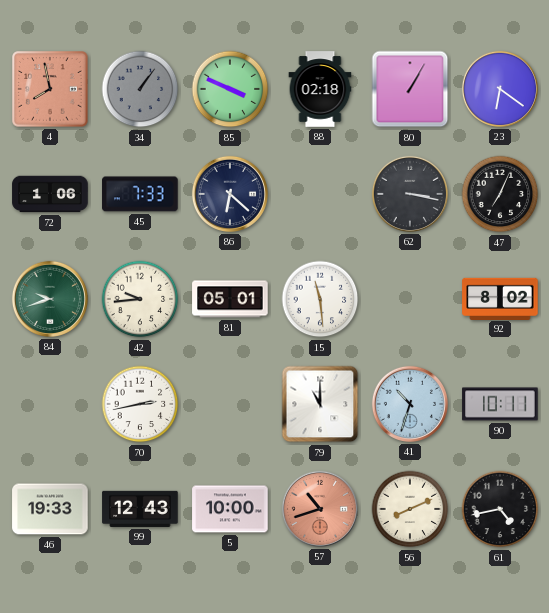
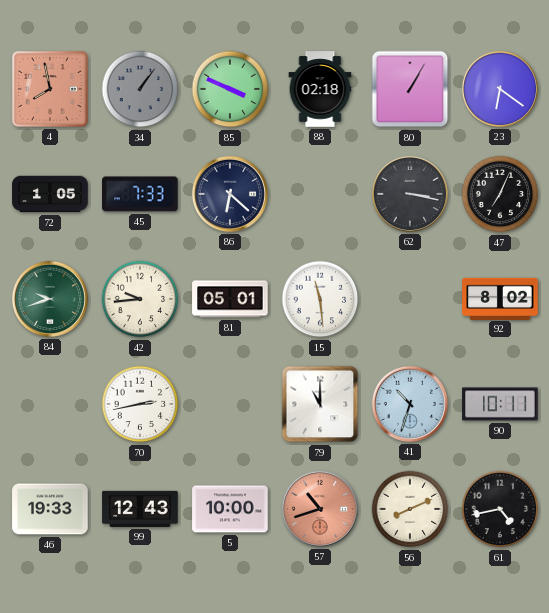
72: 1:06 -> 1:05
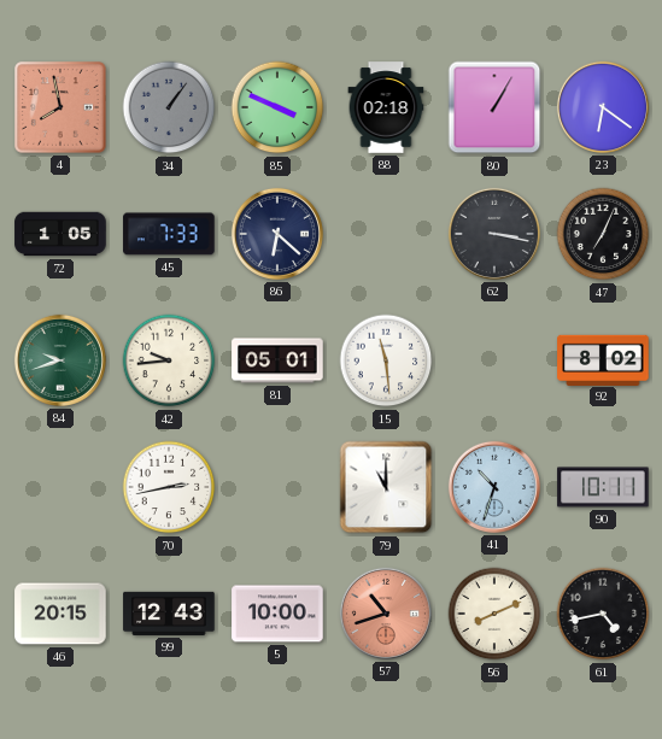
46: 19:33 -> 20:15
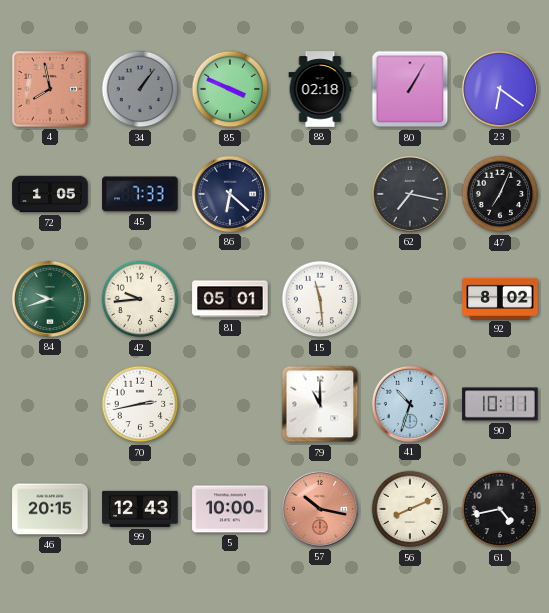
62: 3:17 -> 7:17
57: 10:42 -> 10:17
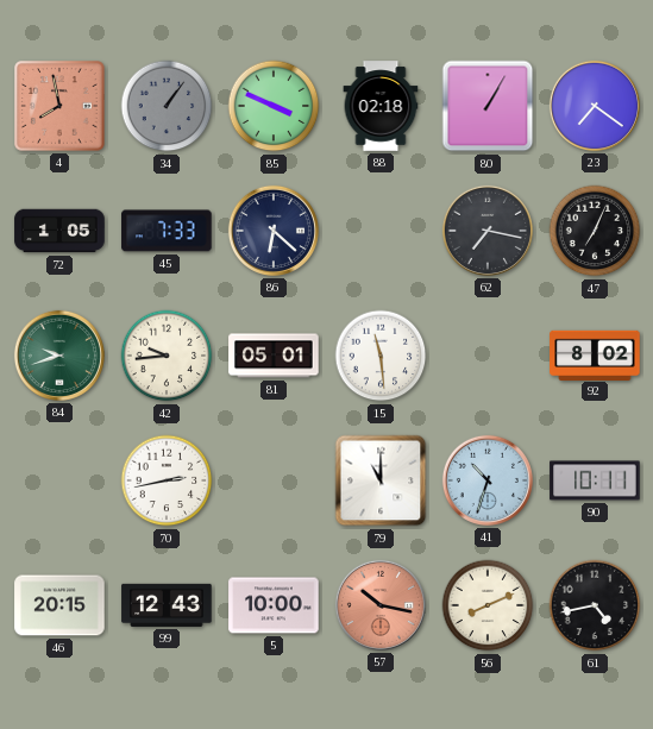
23: 6:21 -> 7:21
